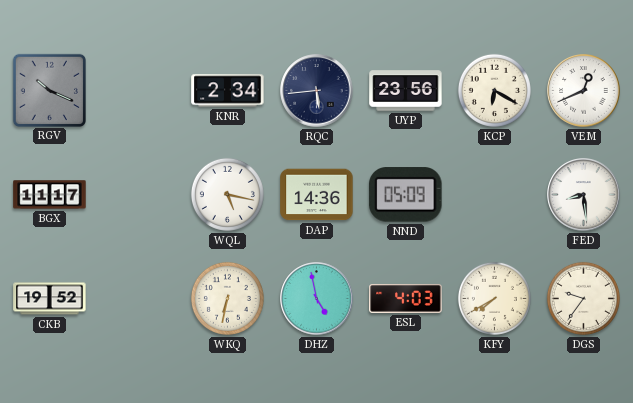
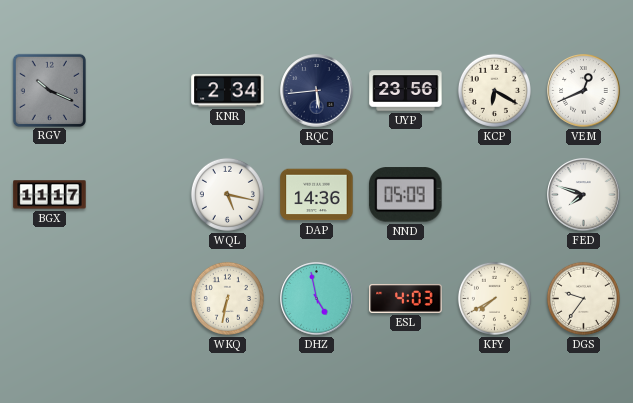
FED: 8:29 -> 7:48
CKB: 19:52 -> none
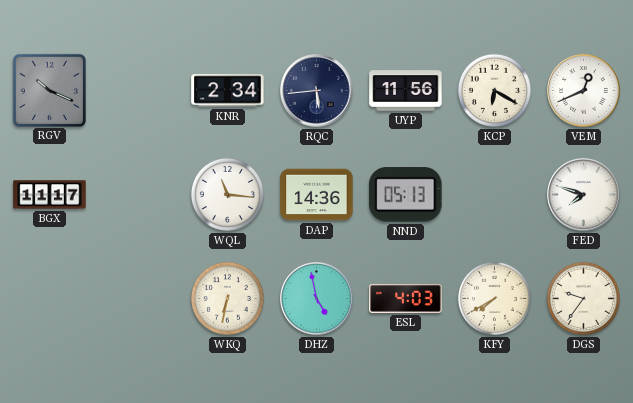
UYP: 23:56 -> 11:56
WQL: 5:17 -> 11:16
NND: 05:09 -> 05:13
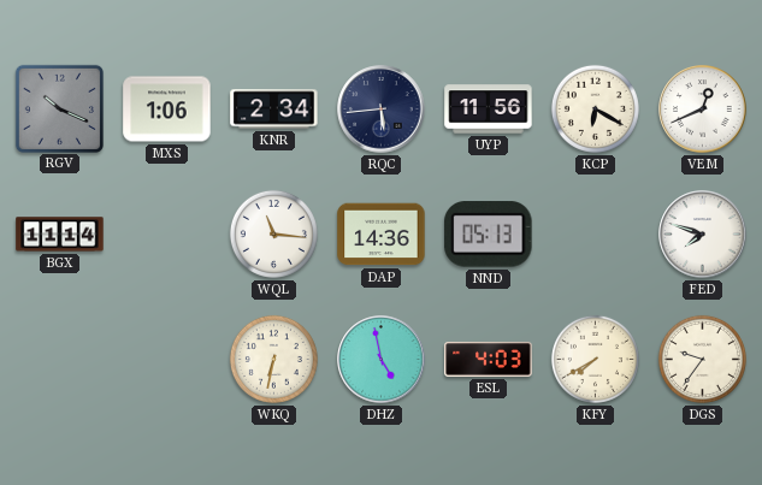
MXS: none -> 1:06
BGX: 11:17 -> 11:14
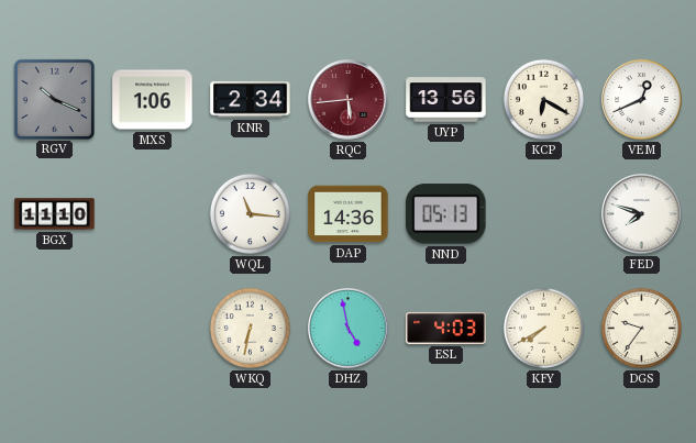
RQC dial: navy -> burgundy
UYP: 11:56 -> 13:56
BGX: 11:14 -> 11:10
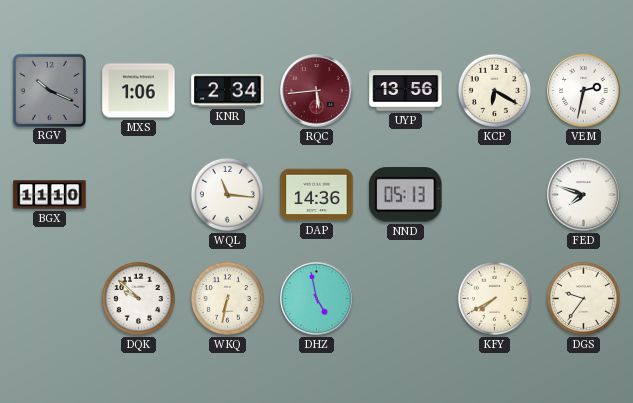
VEM: 12:41 -> 2:32
DQK: none -> 9:52
ESL: 4:03 -> none
